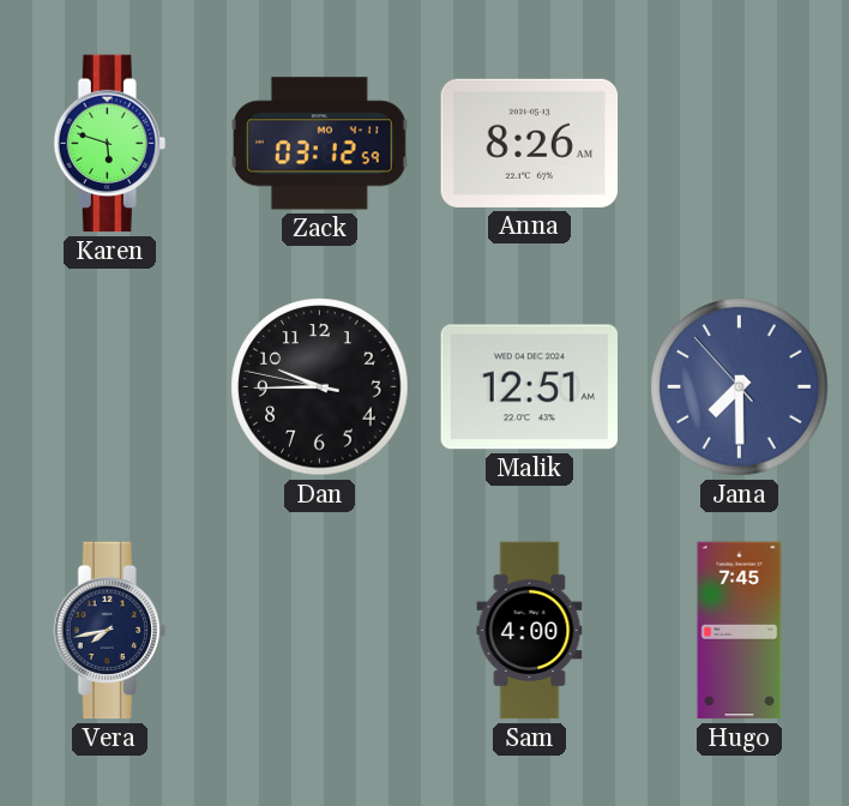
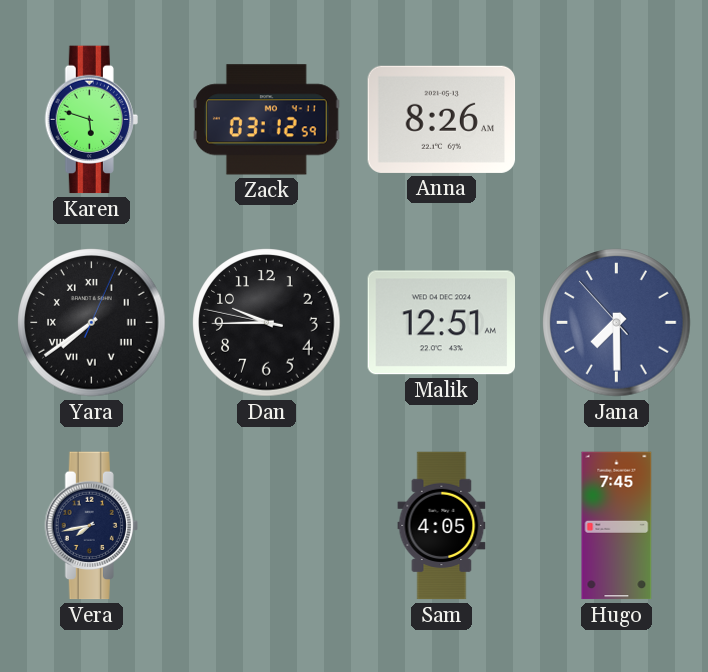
Yara: none -> 7:39
Sam: 4:00 -> 4:05
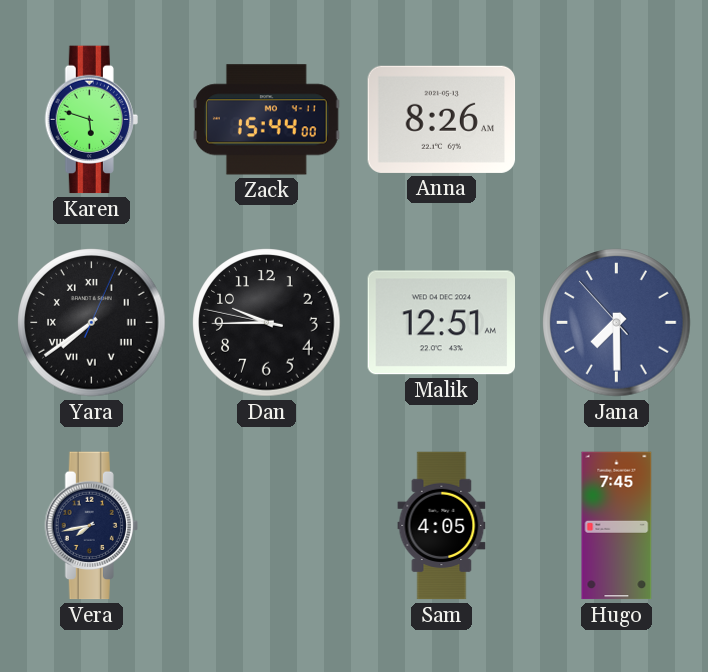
Zack: 03:12 -> 15:44
